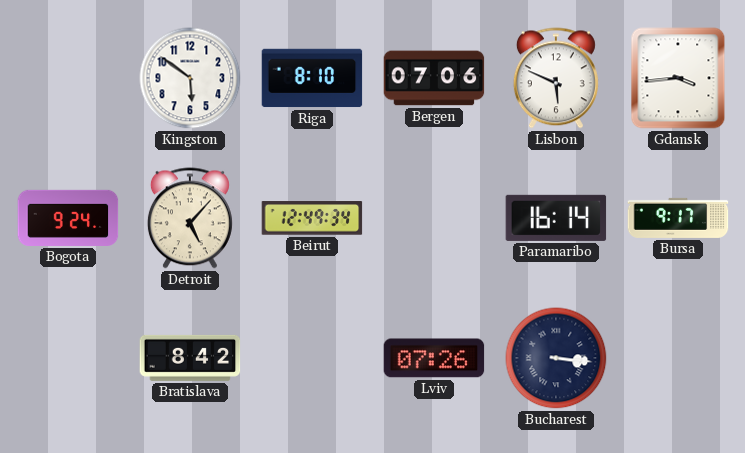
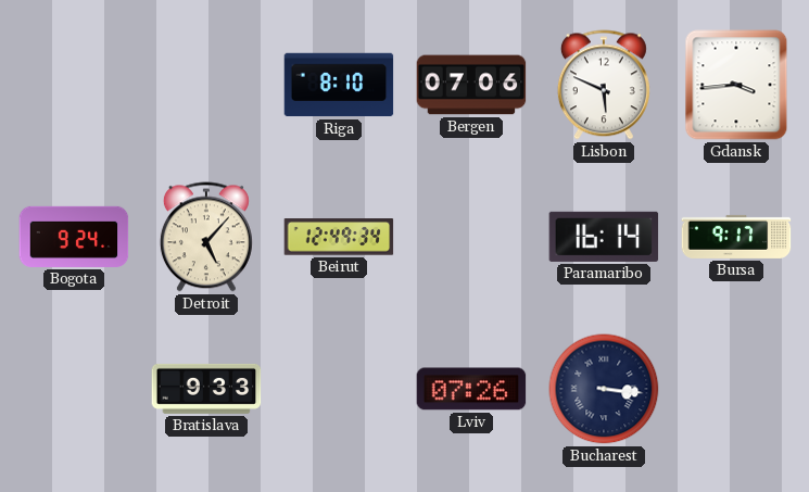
Kingston: 5:51 -> none
Bratislava: 8:42 -> 9:33
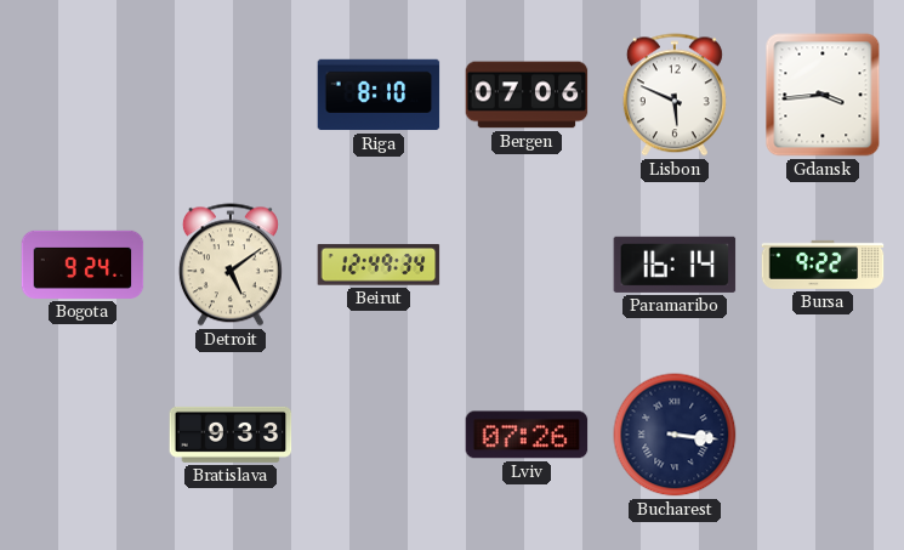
Detroit: 5:07 -> 5:09
Bursa: 9:17 -> 9:22
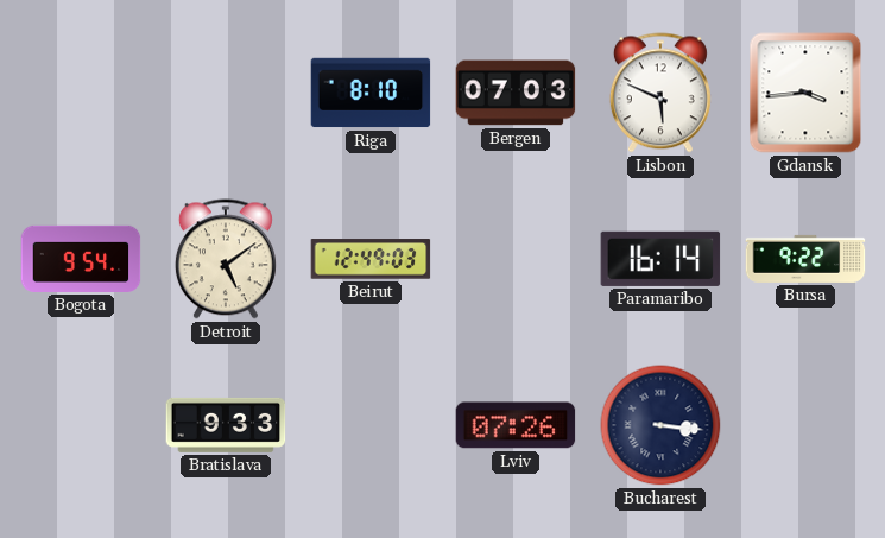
Bergen: 07:06 -> 07:03
Bogota: 9:24 -> 9:54
Beirut: 12:49:34 -> 12:49:03
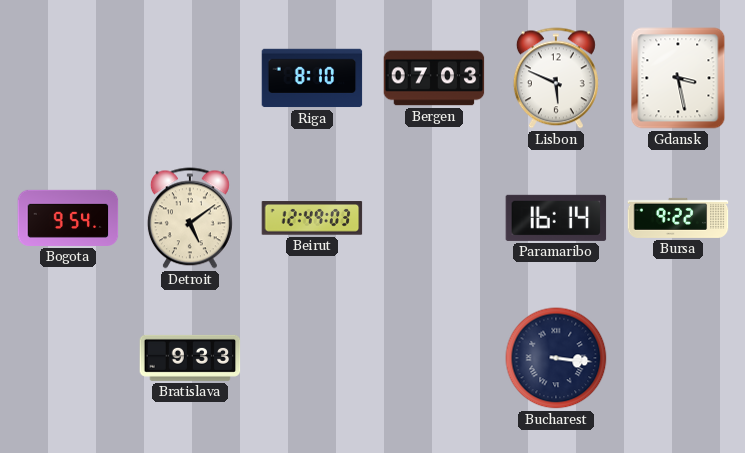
Gdansk: 3:44 -> 3:28
Lviv: 07:26 -> none
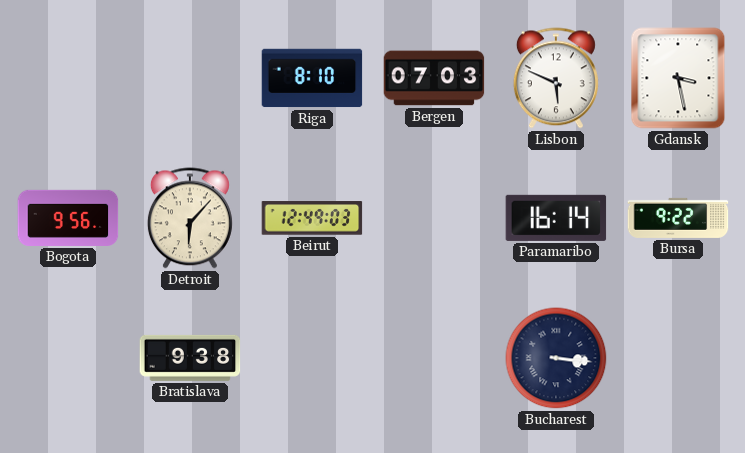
Bogota: 9:54 -> 9:56
Detroit: 5:09 -> 6:07
Bratislava: 9:33 -> 9:38
